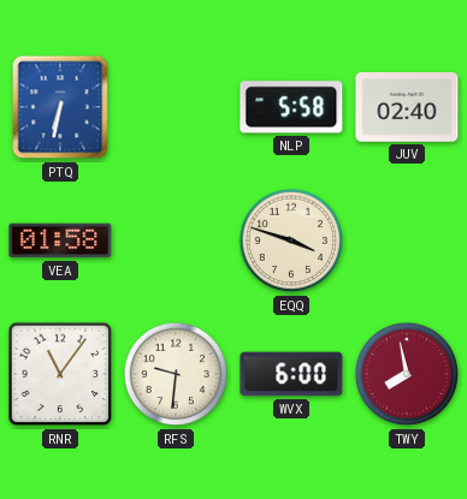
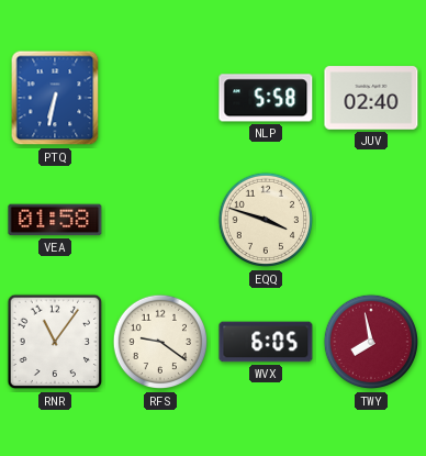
RFS: 9:31 -> 9:21
WVX: 6:00 -> 6:05
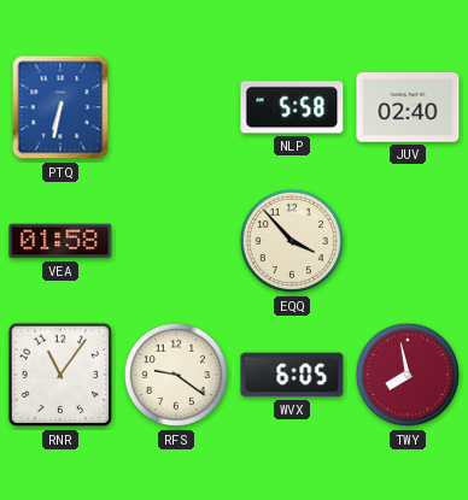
EQQ: 3:48 -> 3:53
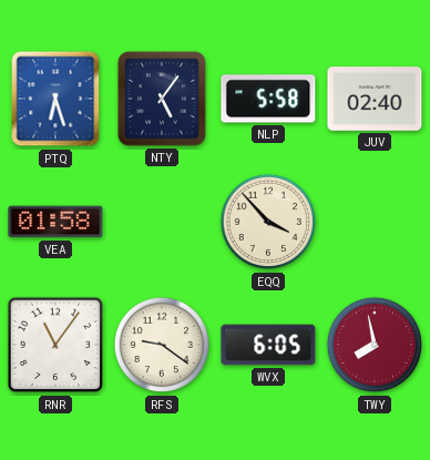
PTQ: 6:32 -> 6:27
NTY: none -> 5:06
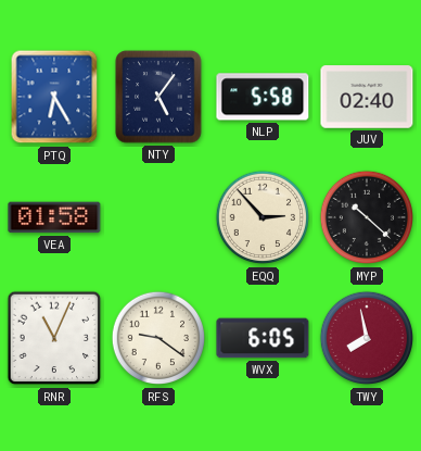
PTQ: 6:27 -> 6:25
EQQ: 3:53 -> 2:53
MYP: none -> 10:22
RNR: 11:06 -> 11:04
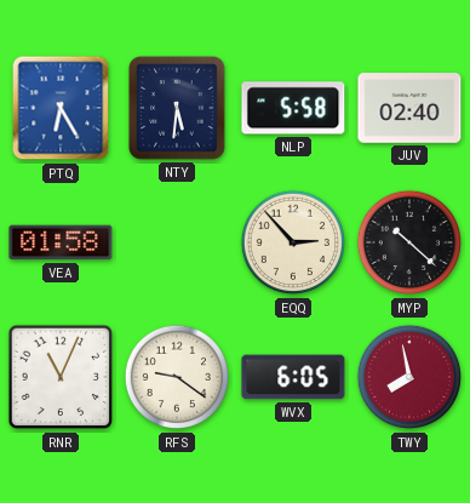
NTY: 5:06 -> 5:31
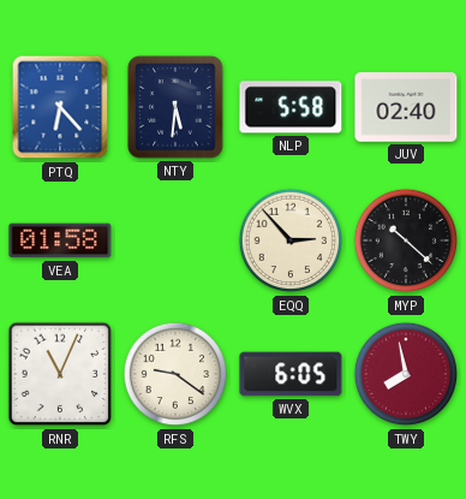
PTQ: 6:25 -> 6:23
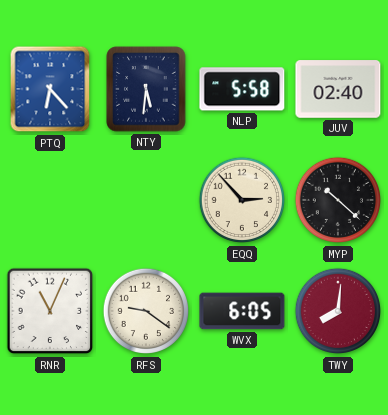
VEA: 01:58 -> none
TWY: 7:58 -> 8:01
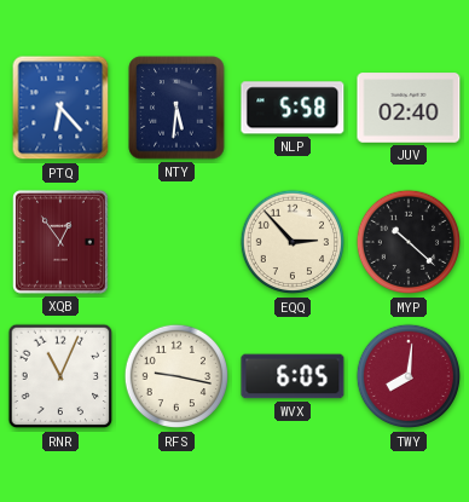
XQB: none -> 12:54
RFS: 9:21 -> 9:17
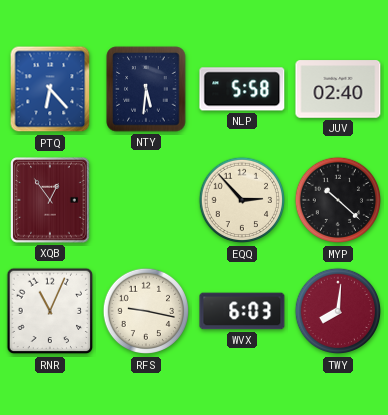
WVX: 6:05 -> 6:03
